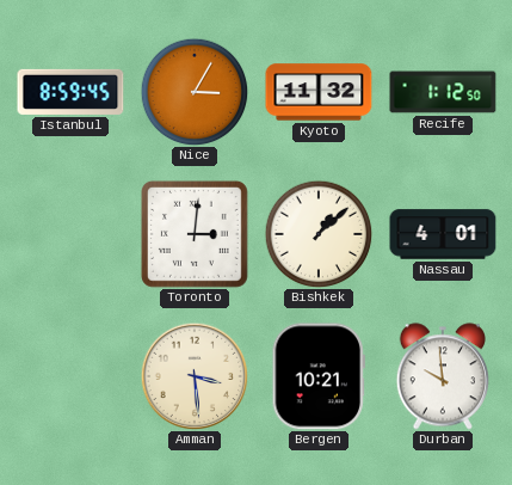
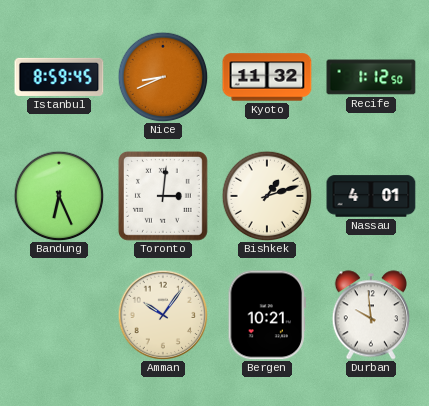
Nice: 3:05 -> 8:41
Bandung: none -> 6:26
Bishkek: 1:08 -> 1:12
Amman: 3:29 -> 10:06
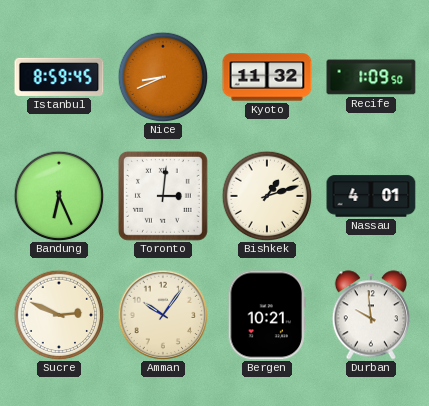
Recife: 1:12 -> 1:09
Sucre: none -> 2:49
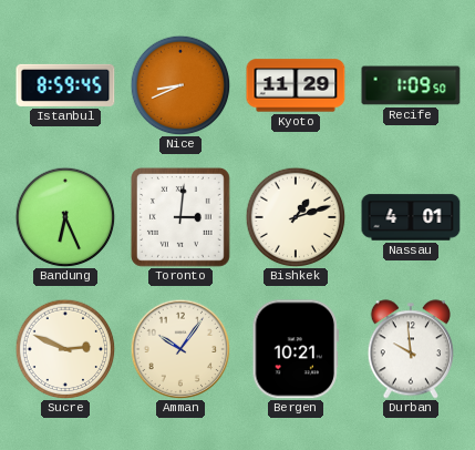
Kyoto: 11:32 -> 11:29
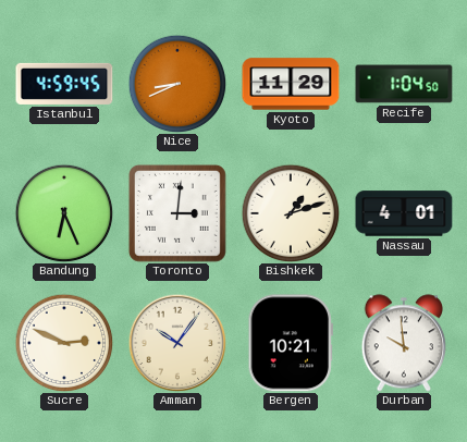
Istanbul: 8:59 -> 4:59
Recife: 1:09 -> 1:04
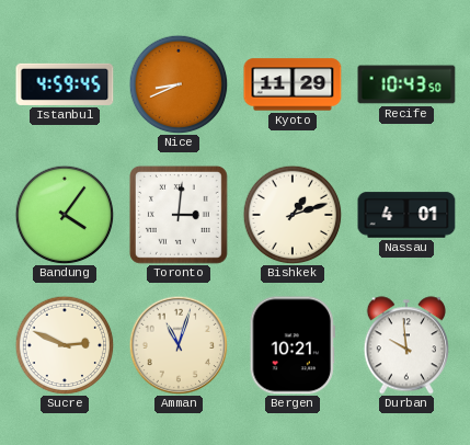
Recife: 1:04 -> 10:43
Bandung: 6:26 -> 4:06
Amman: 10:06 -> 11:03
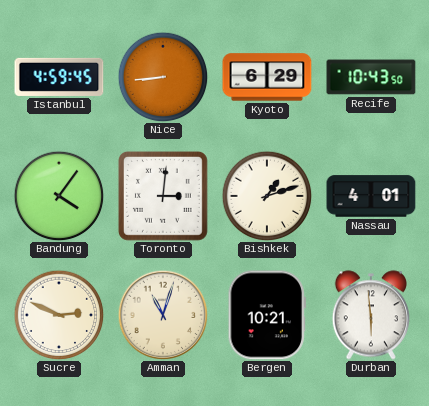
Nice: 8:41 -> 8:44
Kyoto: 11:29 -> 6:29
Durban: 9:59 -> 5:59
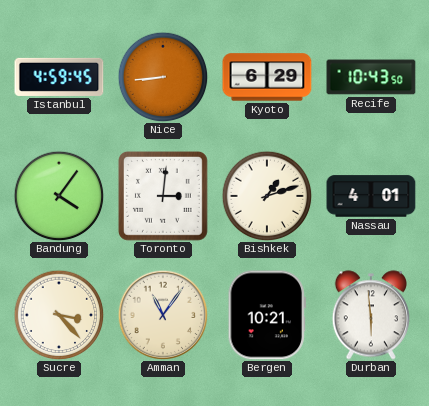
Sucre: 2:49 -> 3:23
Amman: 11:03 -> 11:06
